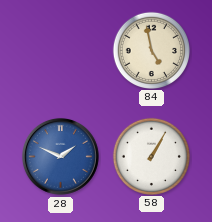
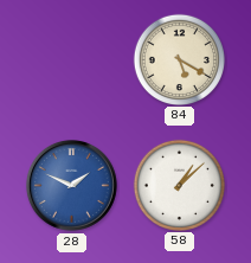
84: 4:58 -> 5:20
58: 1:05 -> 1:08
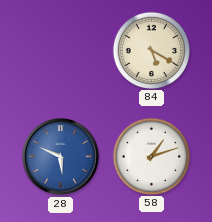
28: 1:49 -> 5:49
58: 1:08 -> 1:12
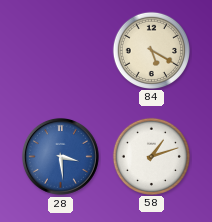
28: 5:49 -> 3:29
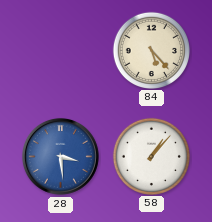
84: 5:20 -> 5:23
58: 1:12 -> 1:07
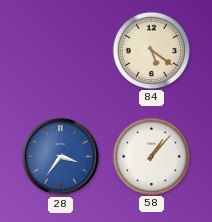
84: 5:23 -> 5:21
28: 3:29 -> 3:36
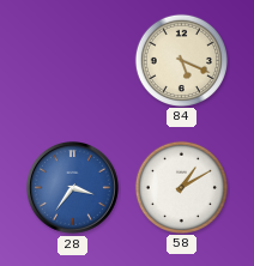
84: 5:21 -> 5:19
58: 1:07 -> 1:10
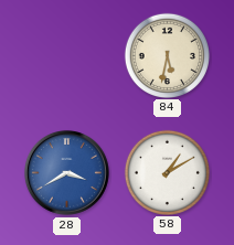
84: 5:19 -> 5:32
28: 3:36 -> 3:40
